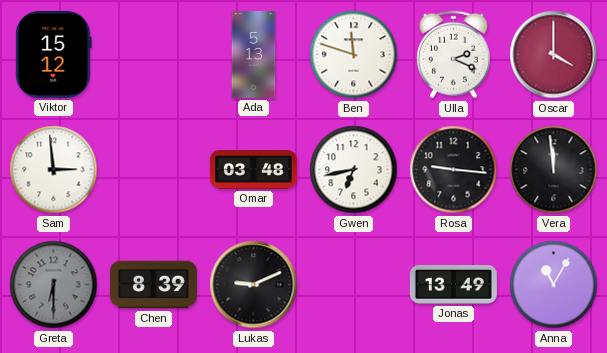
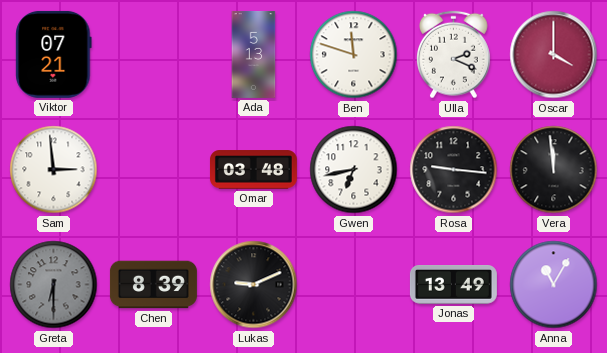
Viktor: 15:12 -> 07:21
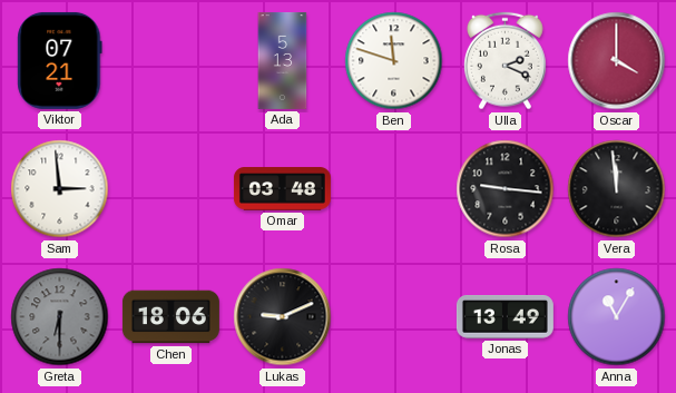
Gwen: 6:43 -> none
Chen: 8:39 -> 18:06
